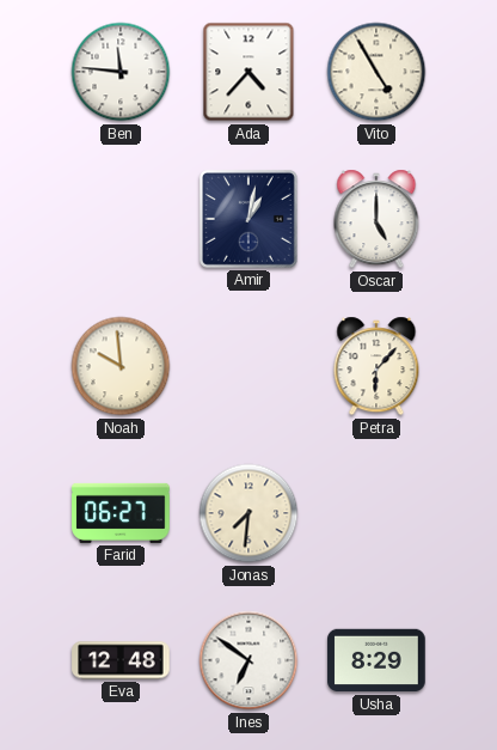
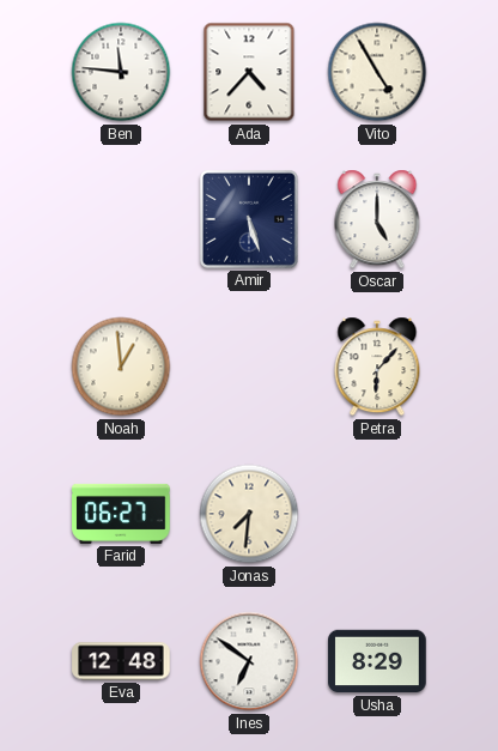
Amir: 1:02 -> 5:27
Noah: 9:59 -> 12:59
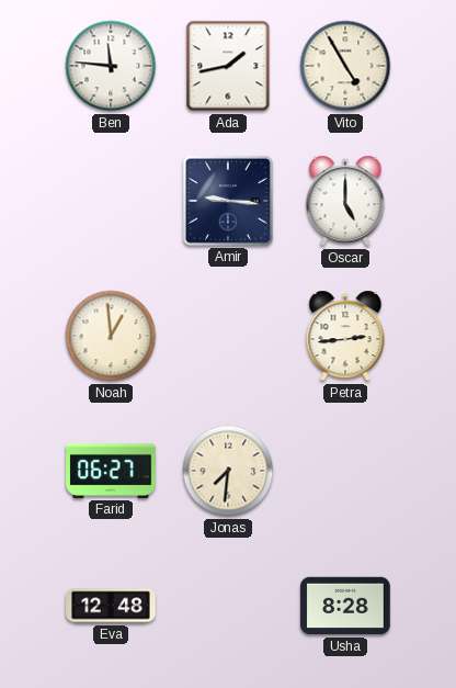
Ada: 4:37 -> 1:43
Amir: 5:27 -> 9:16
Petra: 6:07 -> 2:44
Ines: 6:51 -> none
Usha: 8:29 -> 8:28
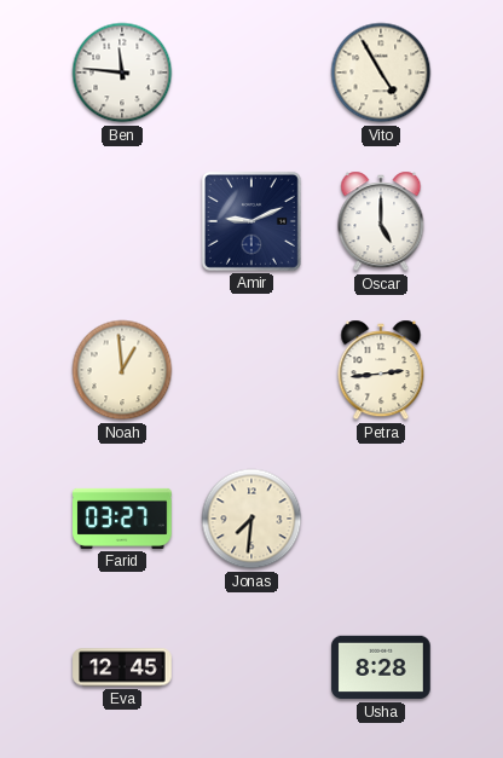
Ada: 1:43 -> none
Amir: 9:16 -> 9:11
Farid: 06:27 -> 03:27
Eva: 12:48 -> 12:45
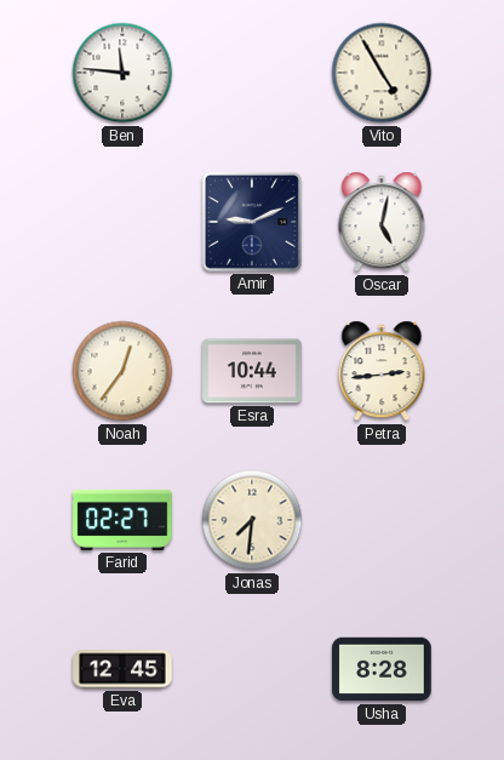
Oscar: 5:00 -> 5:02
Noah: 12:59 -> 12:36
Esra: none -> 10:44
Farid: 03:27 -> 02:27
